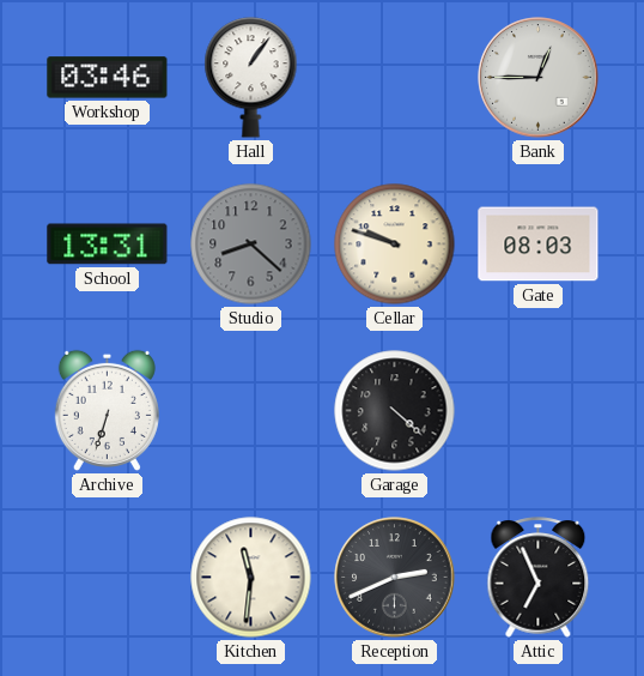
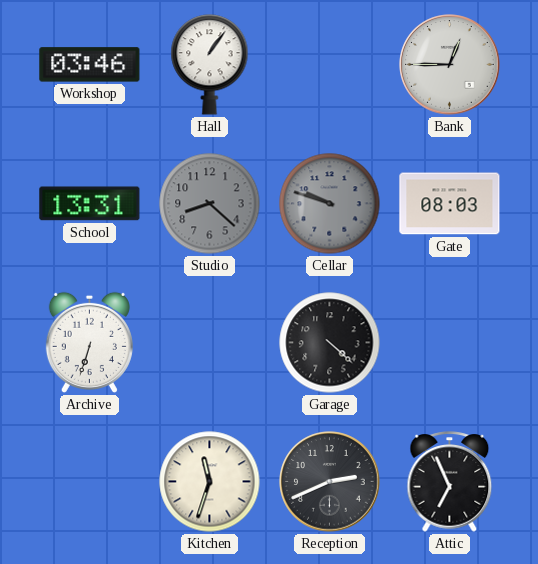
Cellar dial: cream -> grey
Kitchen: 11:31 -> 11:33
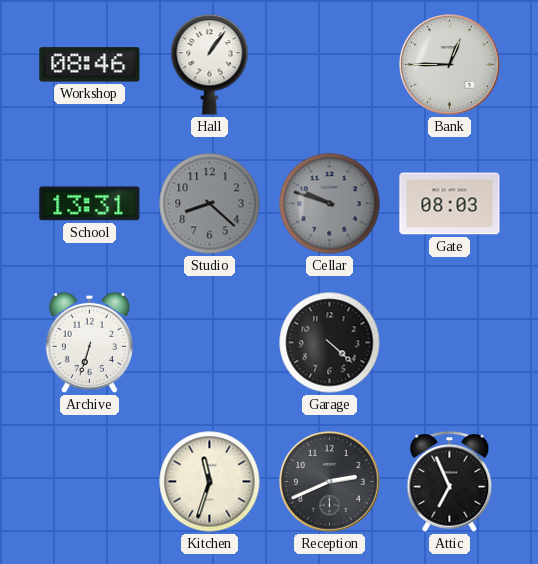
Workshop: 03:46 -> 08:46
